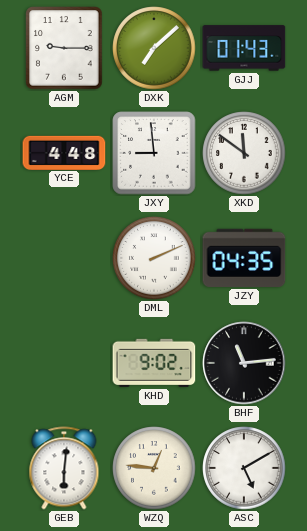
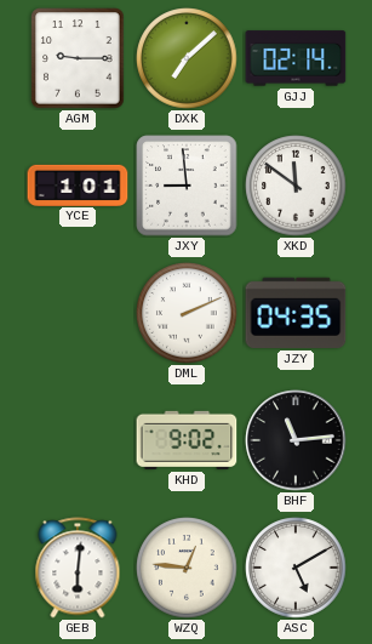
GJJ: 01:43 -> 02:14
YCE: 4:48 -> 1:01
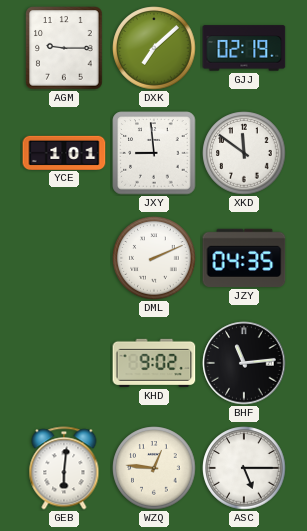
GJJ: 02:14 -> 02:19
ASC: 5:10 -> 5:15
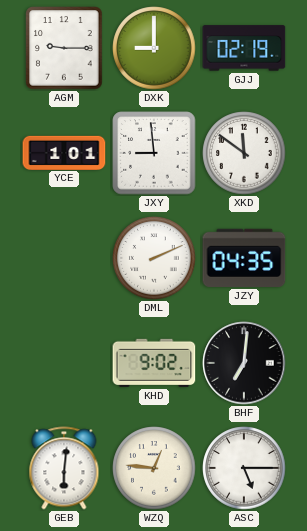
DXK: 7:08 -> 9:00
BHF: 11:14 -> 7:01
